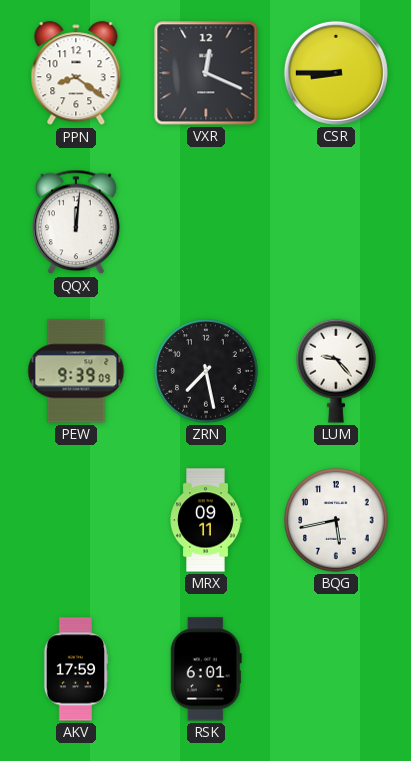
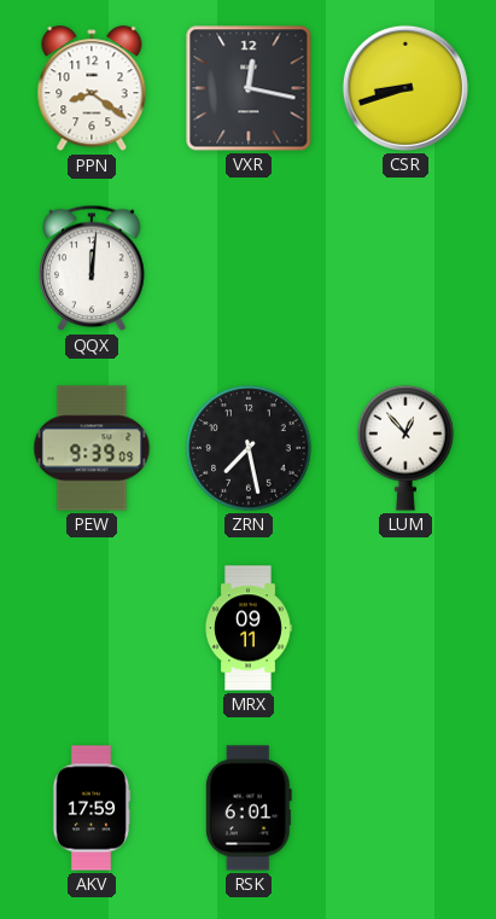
VXR: 12:19 -> 12:17
CSR: 8:45 -> 8:42
LUM: 9:23 -> 12:53
BQG: 5:43 -> none
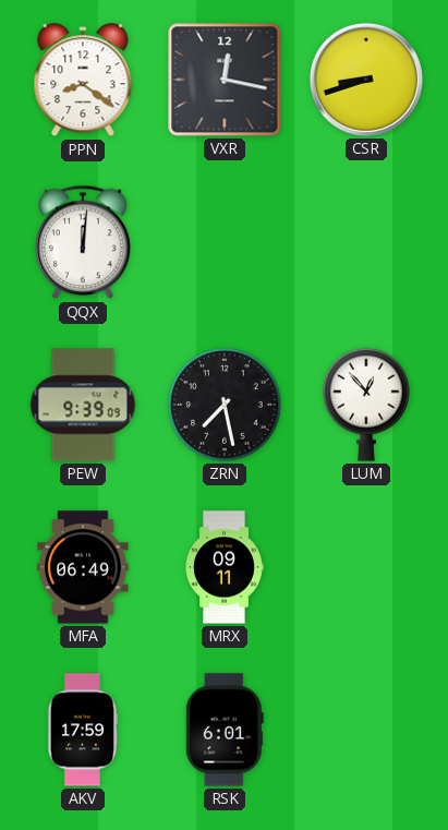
MFA: none -> 06:49
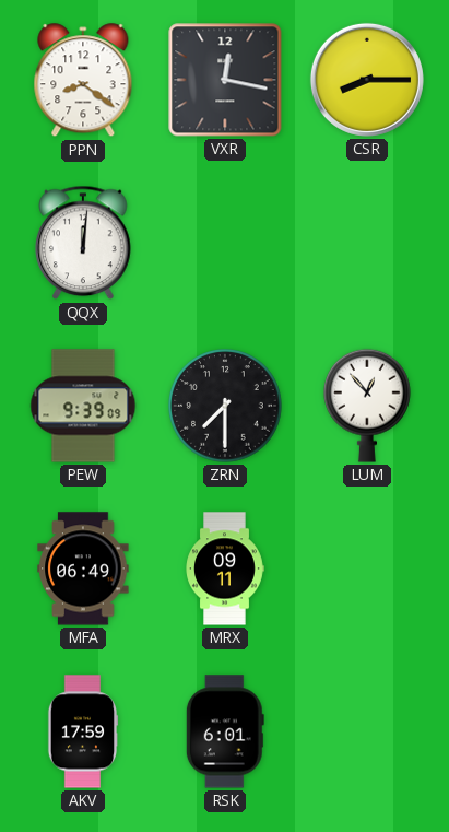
CSR: 8:42 -> 8:15
ZRN: 7:28 -> 7:30
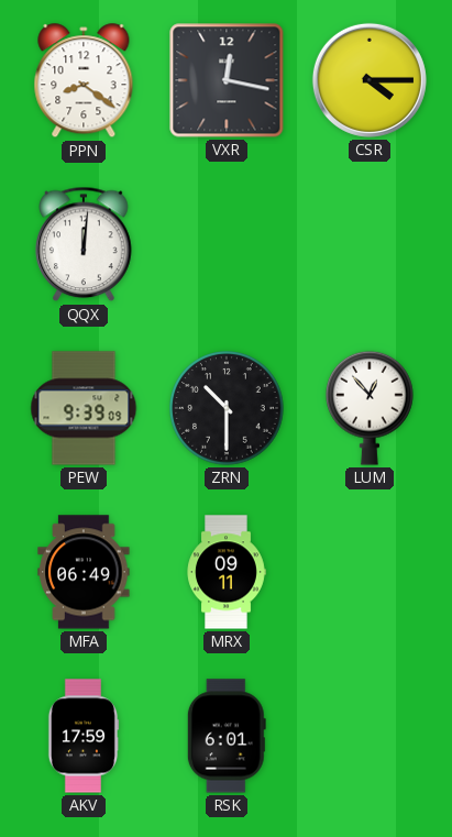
CSR: 8:15 -> 4:15
ZRN: 7:30 -> 10:30
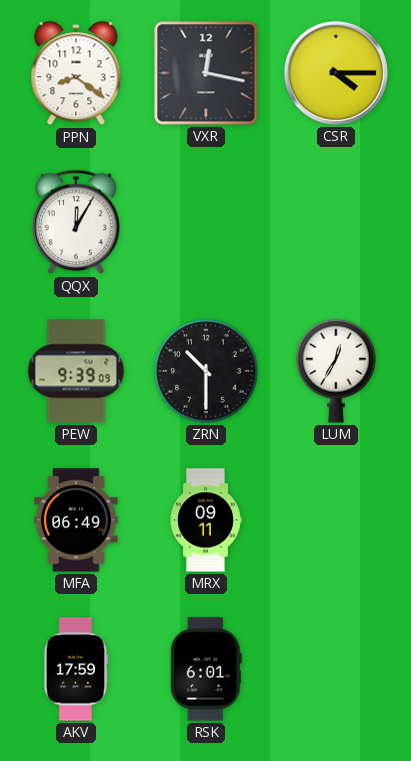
QQX: 12:01 -> 12:05
LUM: 12:53 -> 12:35
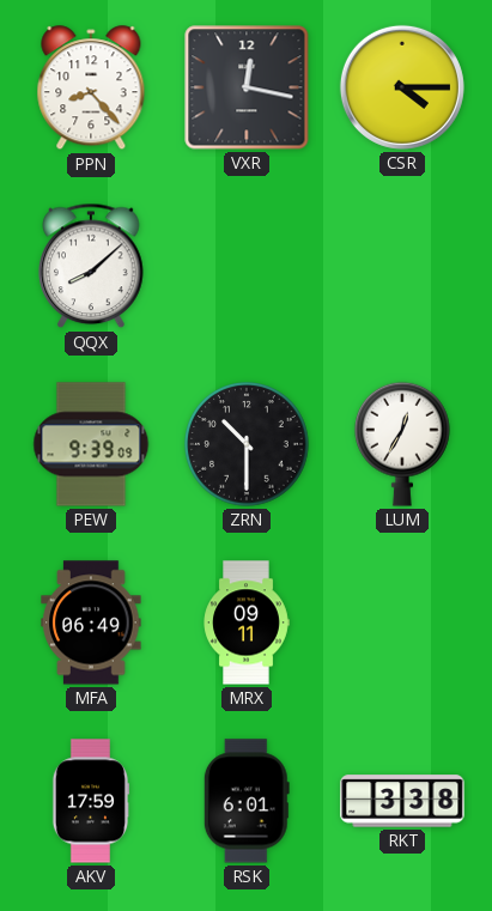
PPN: 8:21 -> 8:23
QQX: 12:05 -> 8:08
RKT: none -> 3:38
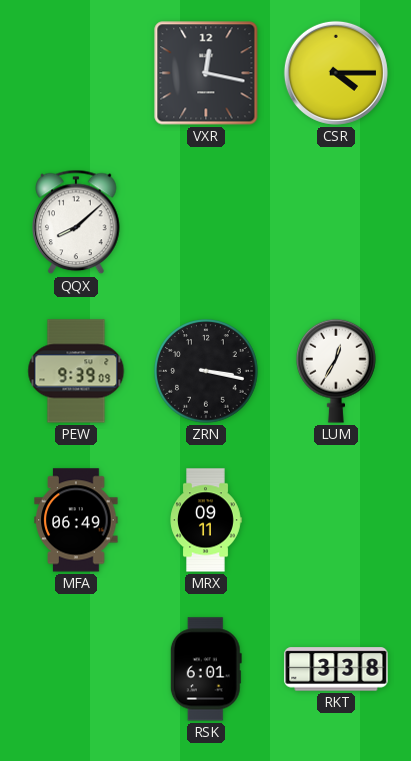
PPN: 8:23 -> none
ZRN: 10:30 -> 3:17
AKV: 17:59 -> none
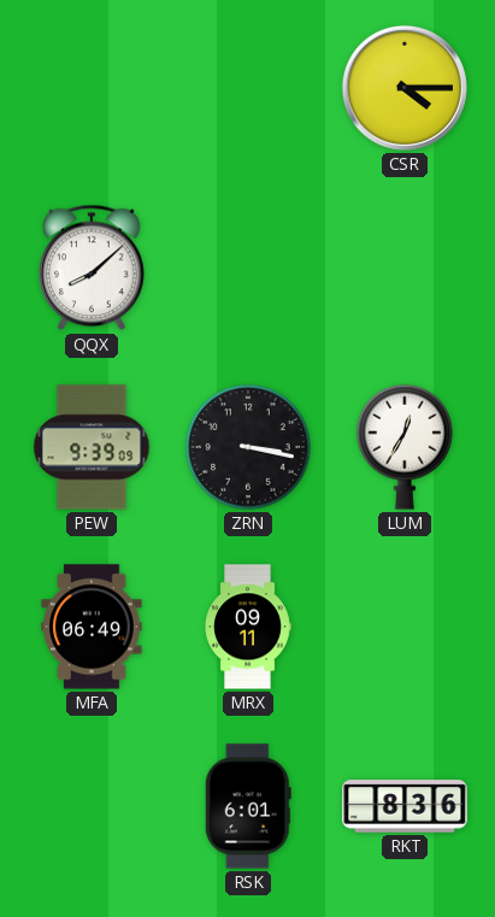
VXR: 12:17 -> none
RKT: 3:38 -> 8:36
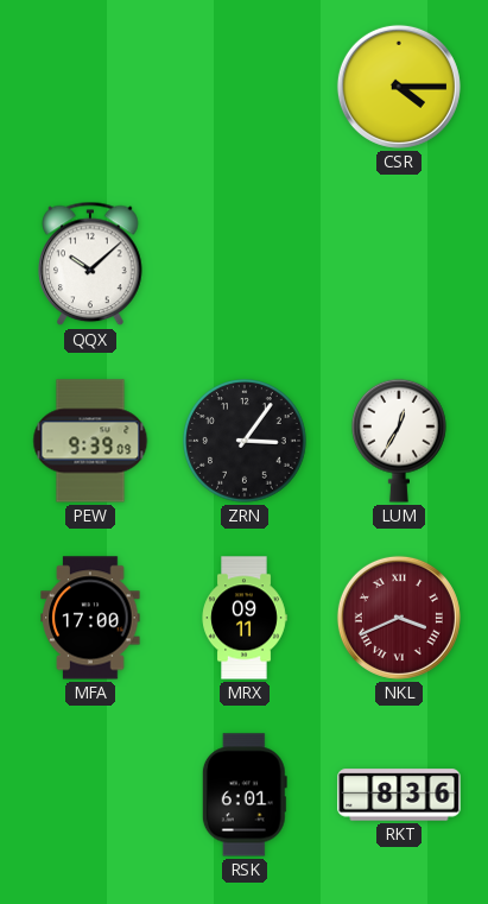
QQX: 8:08 -> 10:08
ZRN: 3:17 -> 3:06
MFA: 06:49 -> 17:00
NKL: none -> 3:41
